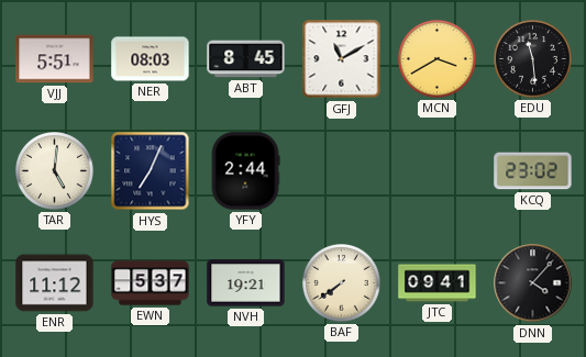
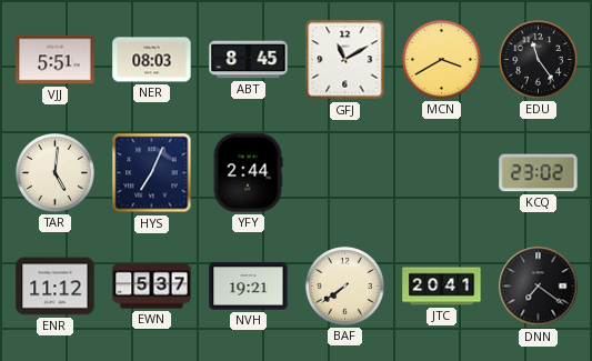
EDU: 11:29 -> 11:24
JTC: 09:41 -> 20:41
DNN: 4:07 -> 7:21
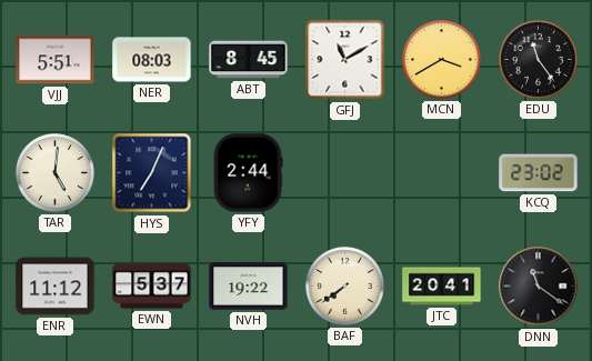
NVH: 19:21 -> 19:22
DNN: 7:21 -> 11:21
